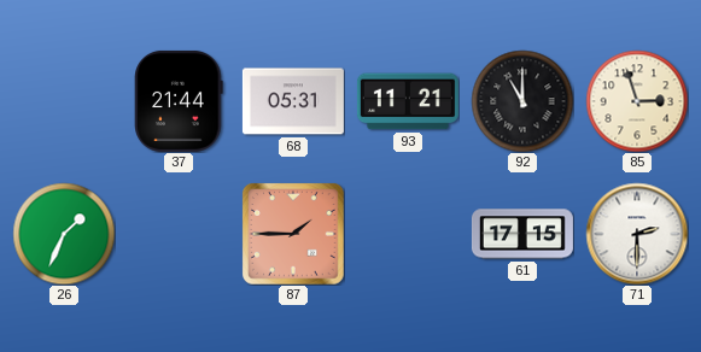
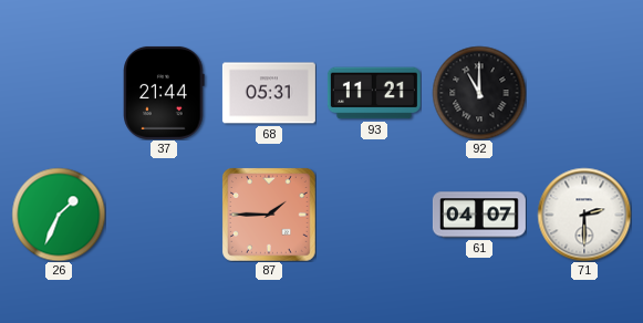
85: 2:57 -> none
61: 17:15 -> 04:07
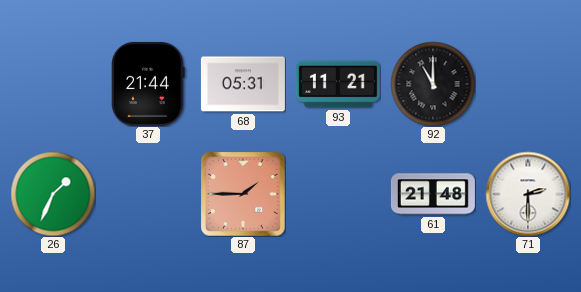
61: 04:07 -> 21:48
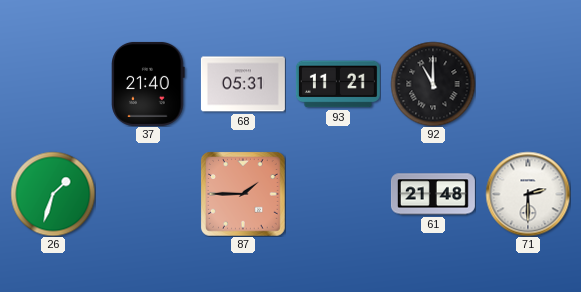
37: 21:44 -> 21:40
26: 1:34 -> 1:33
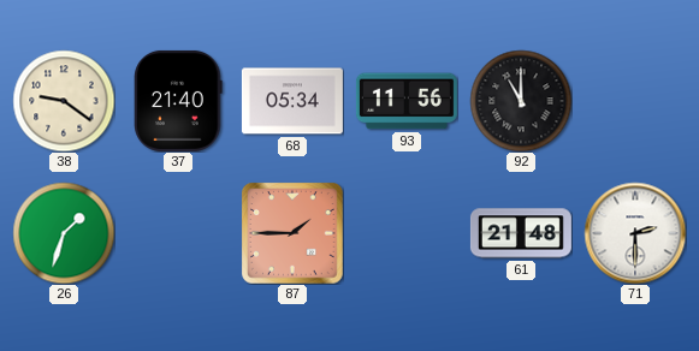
38: none -> 9:21
68: 05:31 -> 05:34
93: 11:21 -> 11:56
